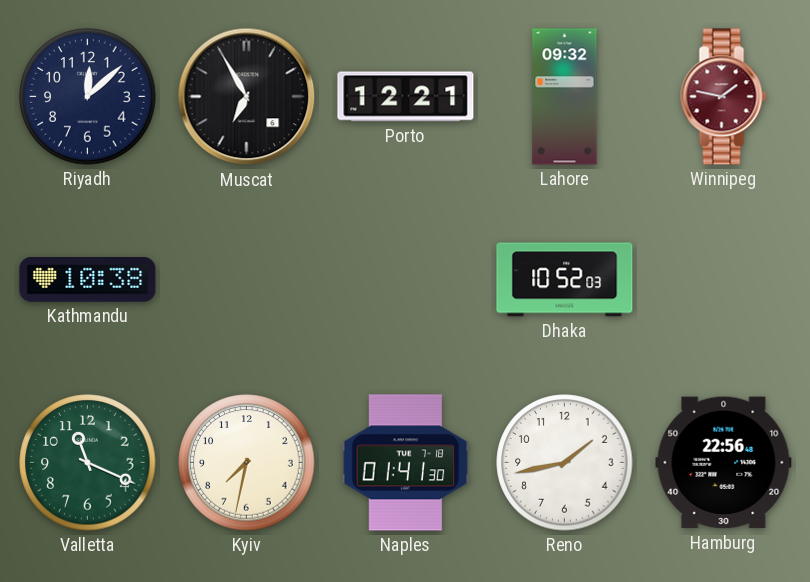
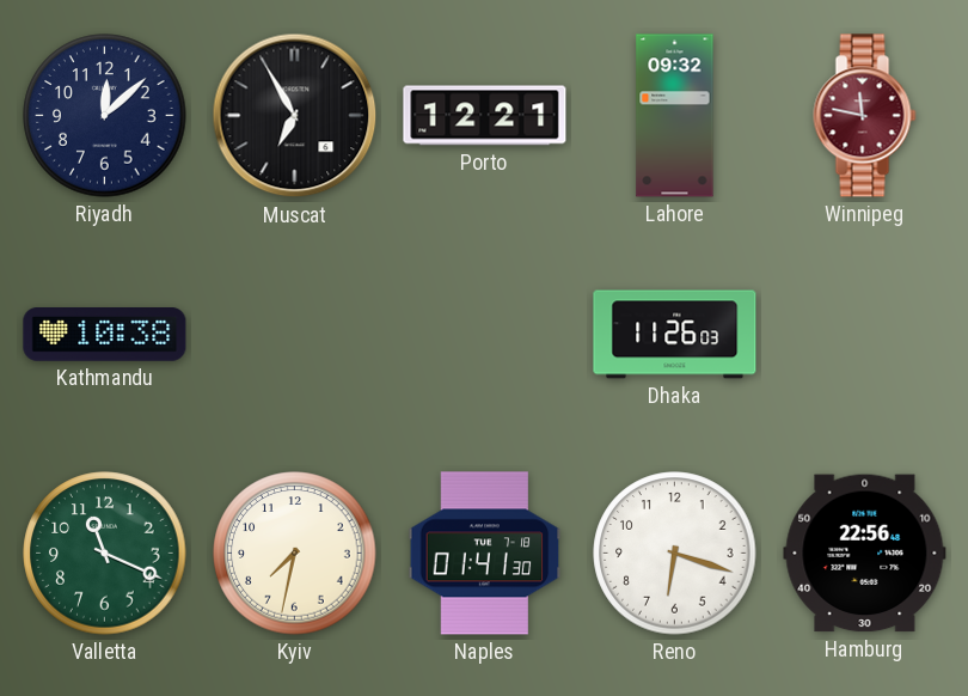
Winnipeg: 1:47 -> 11:47
Dhaka: 10:52 -> 11:26
Reno: 1:43 -> 6:18
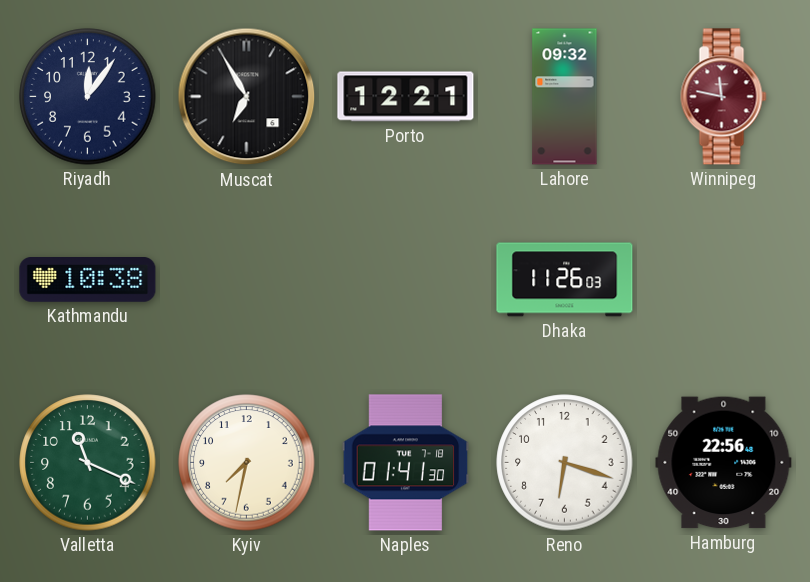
Riyadh: 12:08 -> 12:06
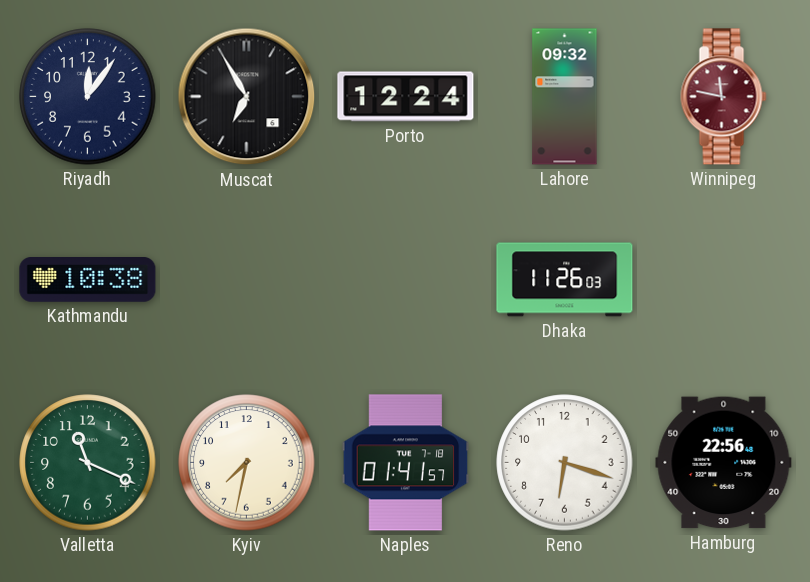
Porto: 12:21 -> 12:24
Naples: 01:41:30 -> 01:41:57
